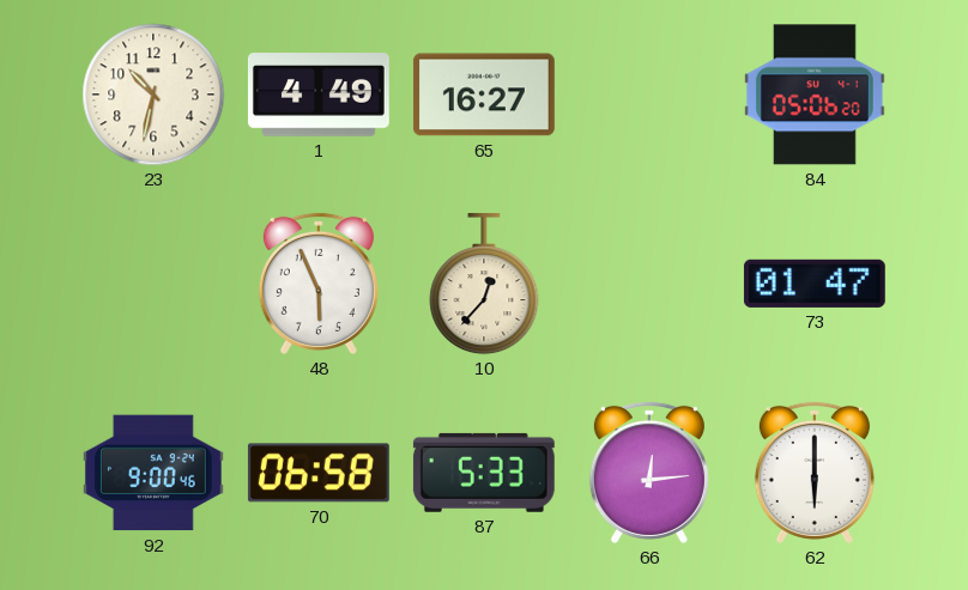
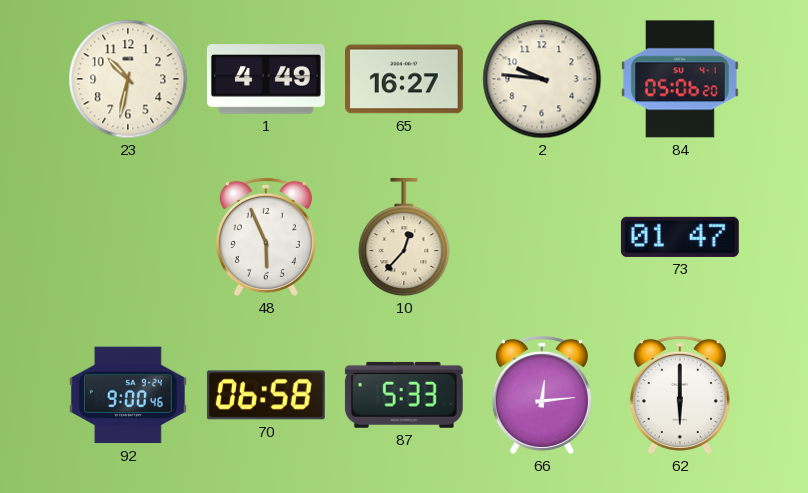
2: none -> 9:46
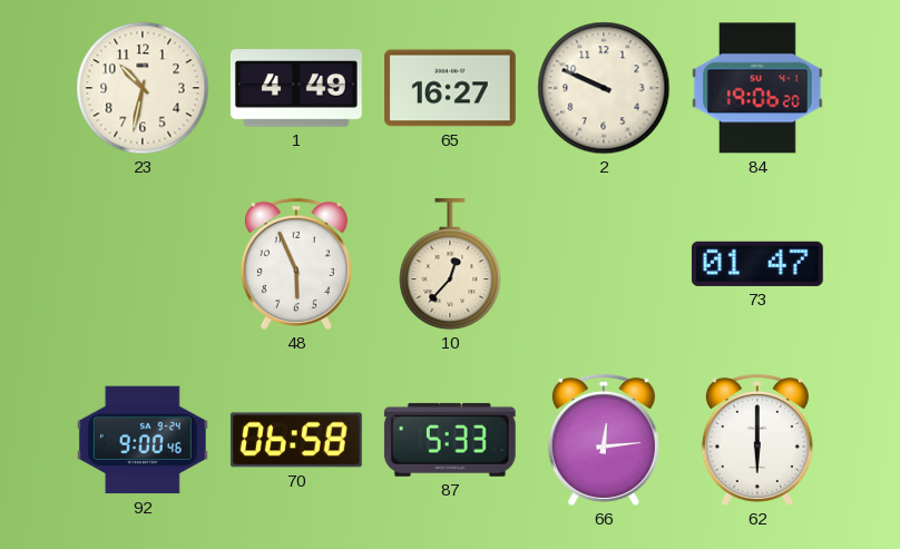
2: 9:46 -> 9:49
84: 05:06 -> 19:06
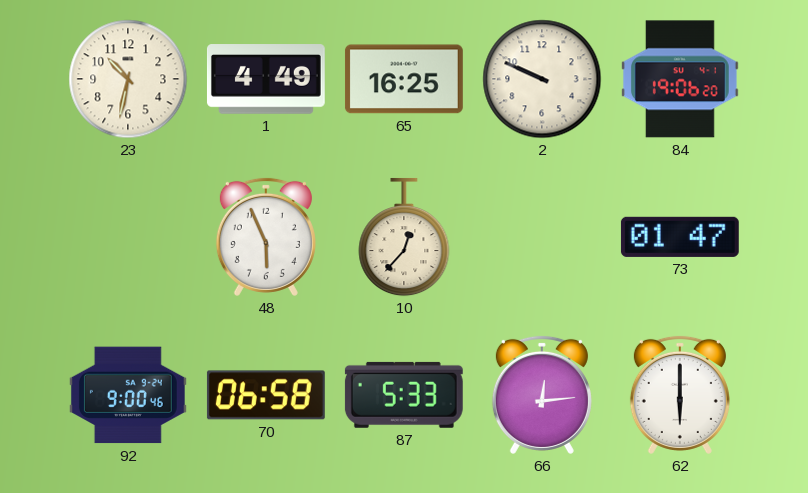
65: 16:27 -> 16:25
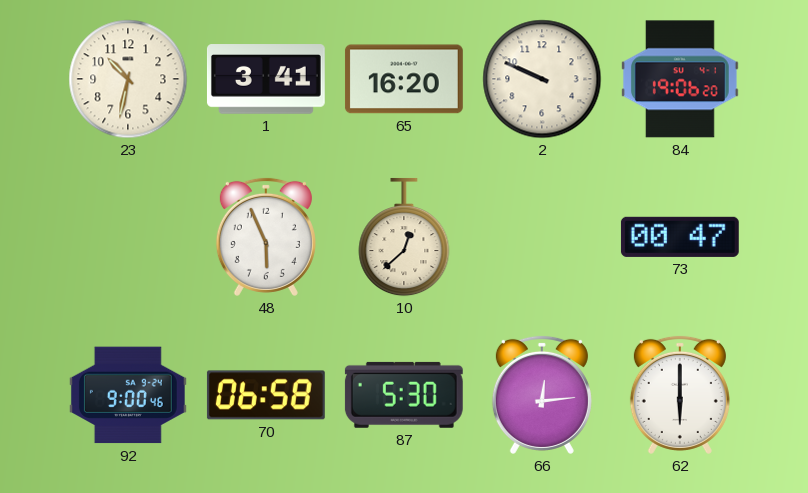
1: 4:49 -> 3:41
65: 16:25 -> 16:20
10: 12:37 -> 12:38
73: 01:47 -> 00:47
87: 5:33 -> 5:30
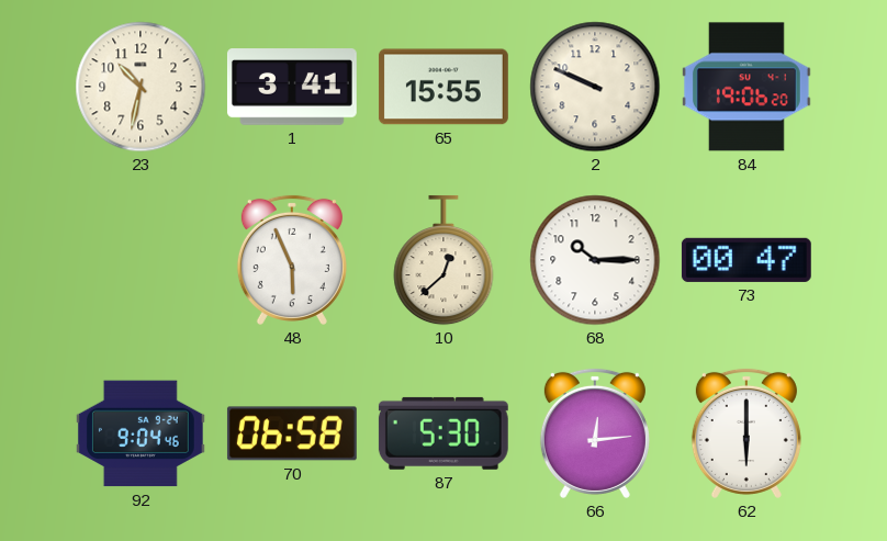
65: 16:20 -> 15:55
68: none -> 10:15
92: 9:00 -> 9:04
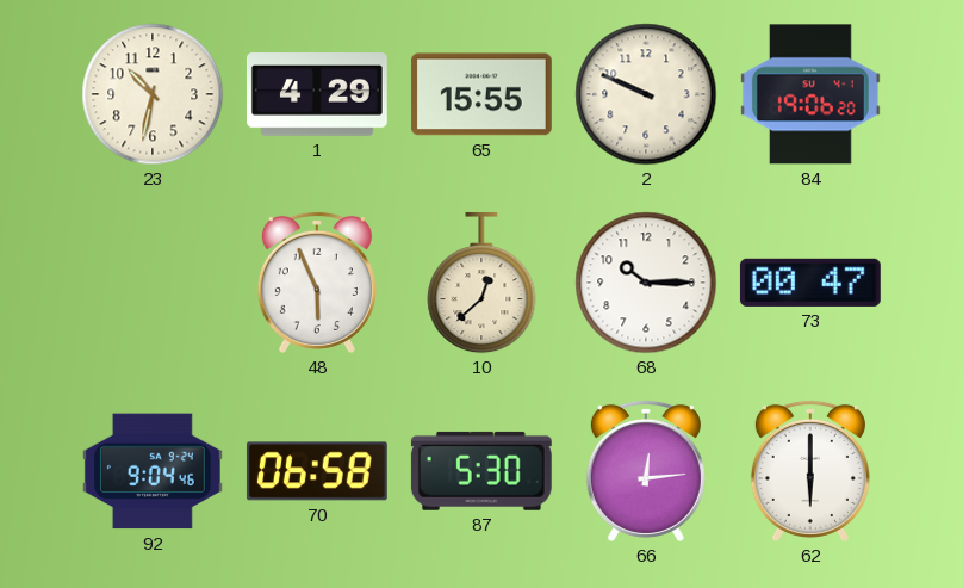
1: 3:41 -> 4:29
